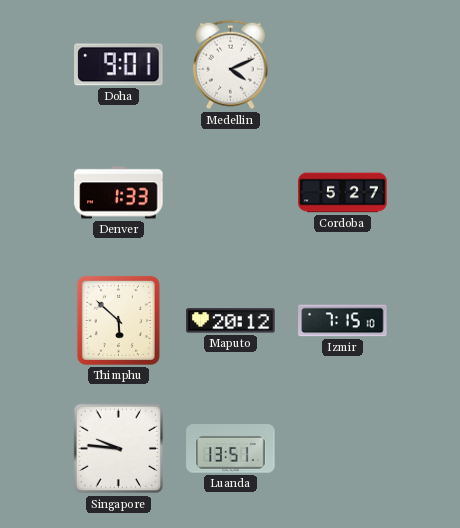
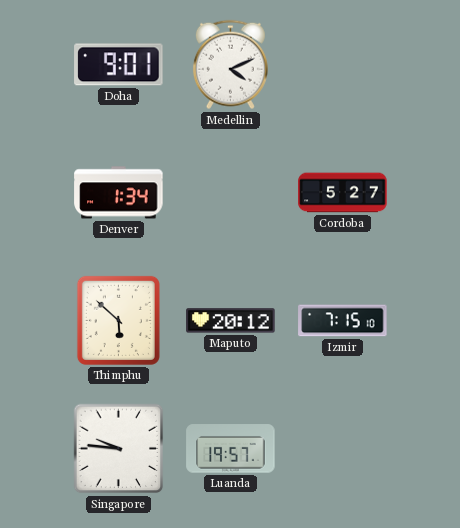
Denver: 1:33 -> 1:34
Luanda: 13:51 -> 19:57
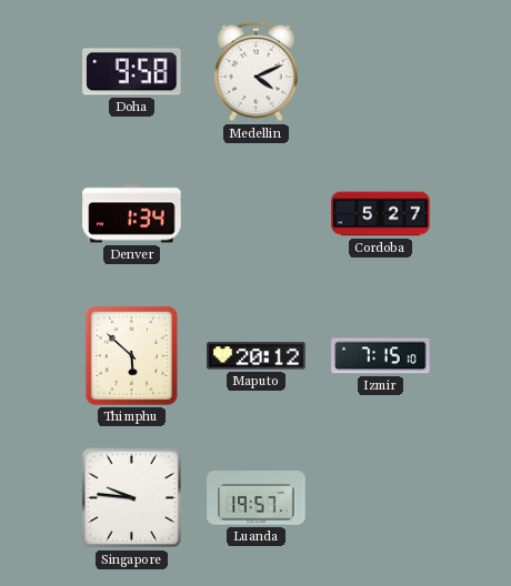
Doha: 9:01 -> 9:58
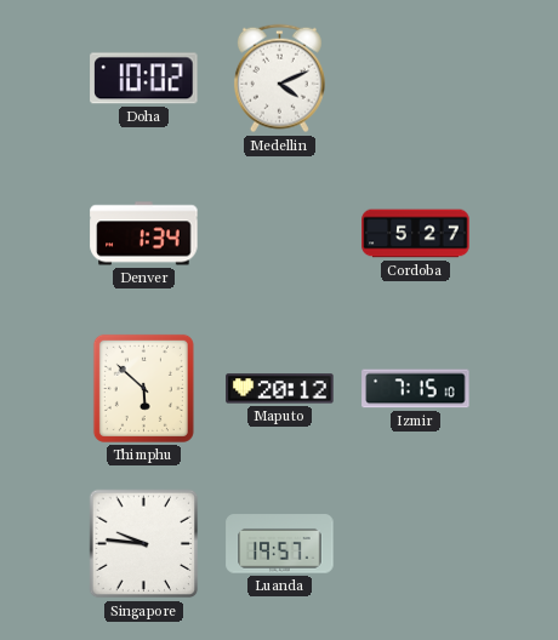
Doha: 9:58 -> 10:02
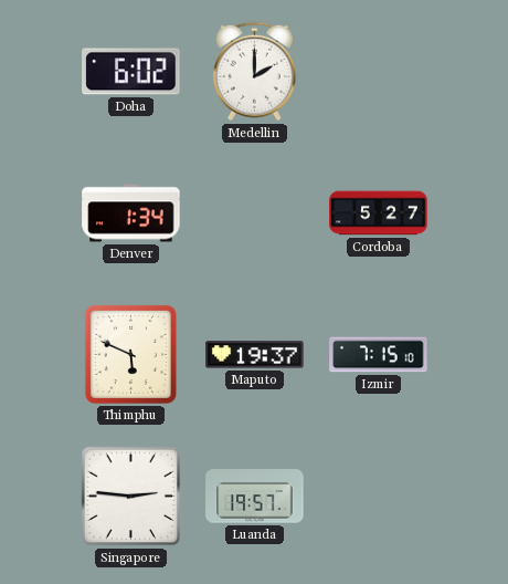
Doha: 10:02 -> 6:02
Medellin: 4:11 -> 2:00
Thimphu: 5:52 -> 5:49
Maputo: 20:12 -> 19:37
Singapore: 9:46 -> 2:46
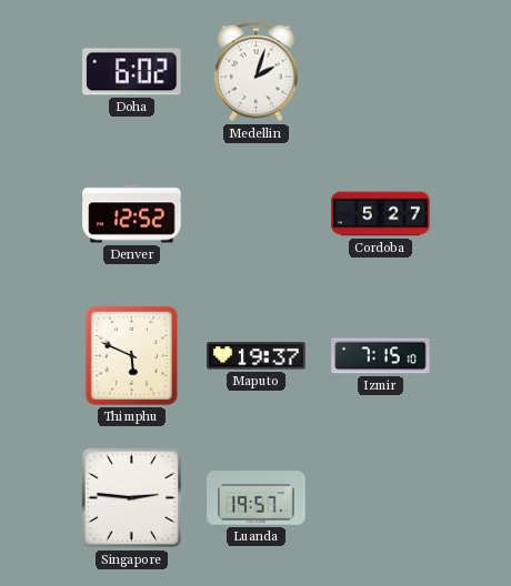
Medellin: 2:00 -> 2:03
Denver: 1:34 -> 12:52
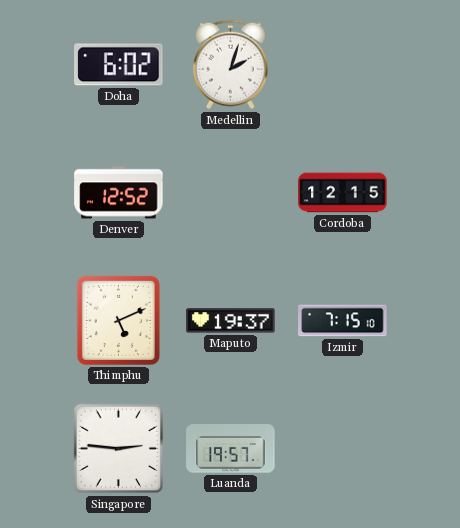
Cordoba: 5:27 -> 12:15
Thimphu: 5:49 -> 5:11
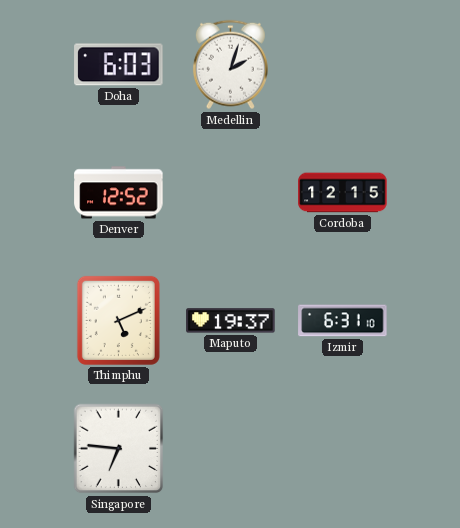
Doha: 6:02 -> 6:03
Izmir: 7:15 -> 6:31
Singapore: 2:46 -> 6:46
Luanda: 19:57 -> none
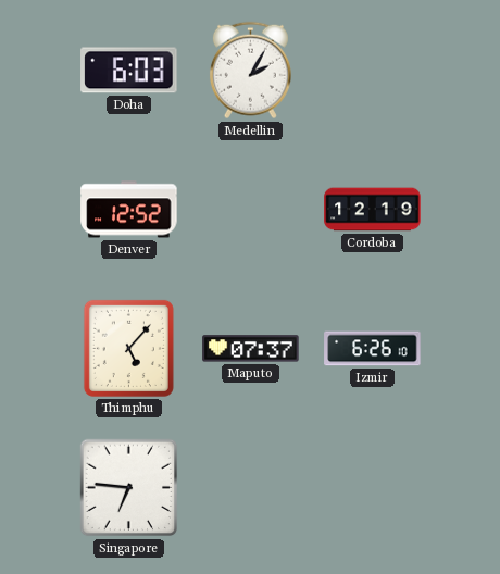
Medellin: 2:03 -> 2:05
Cordoba: 12:15 -> 12:19
Thimphu: 5:11 -> 5:07
Maputo: 19:37 -> 07:37
Izmir: 6:31 -> 6:26
